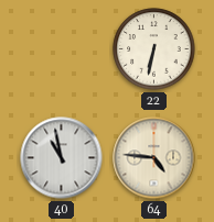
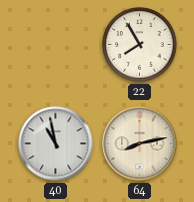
22: 6:32 -> 7:55
64: 4:46 -> 8:13
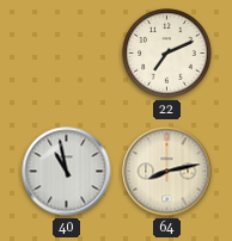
22: 7:55 -> 7:11
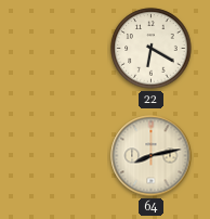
22: 7:11 -> 6:20
40: 10:58 -> none
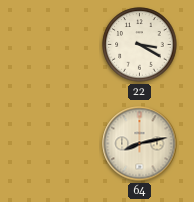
22: 6:20 -> 3:20
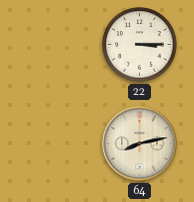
22: 3:20 -> 3:15
